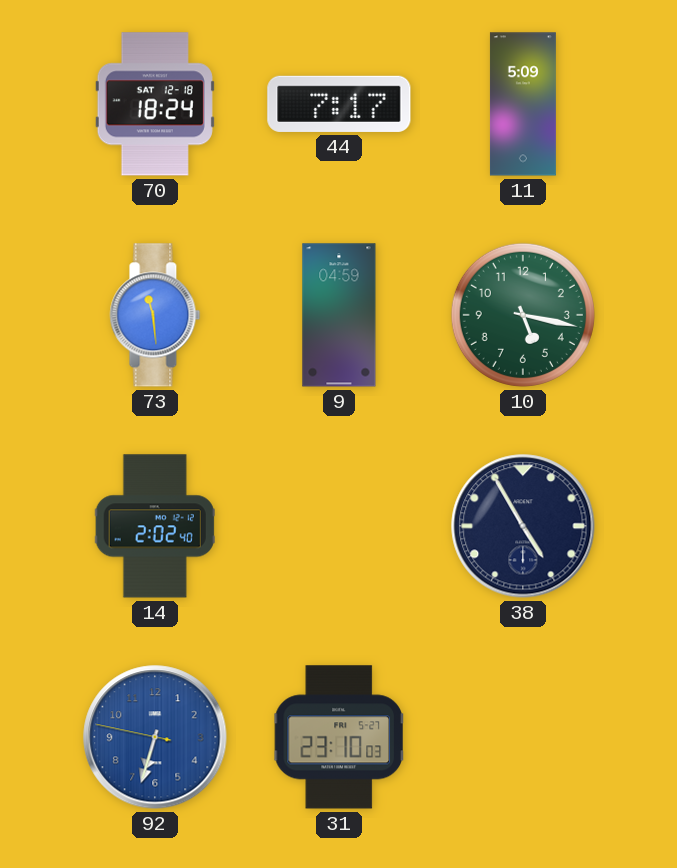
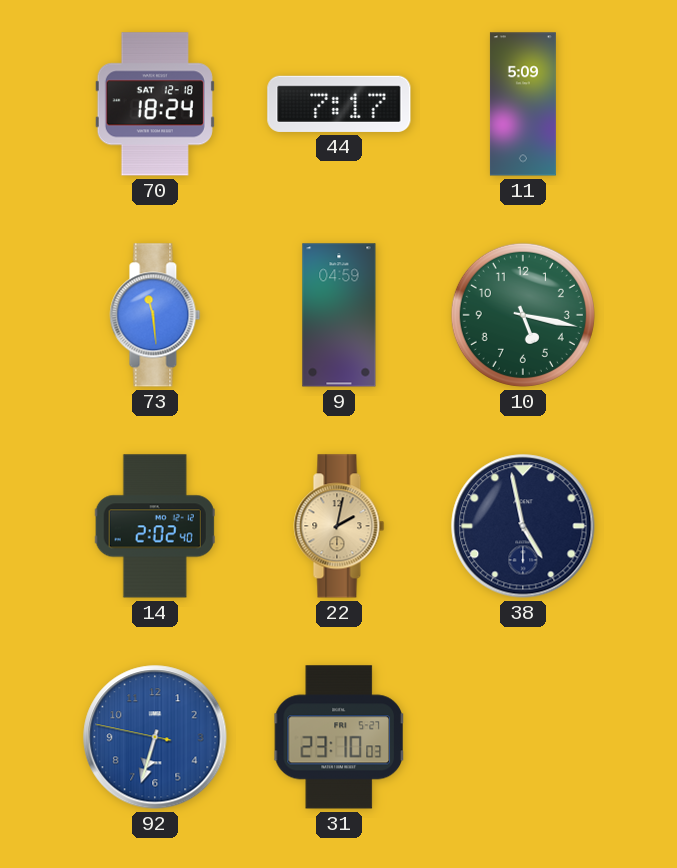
22: none -> 2:02
38: 4:55 -> 4:58
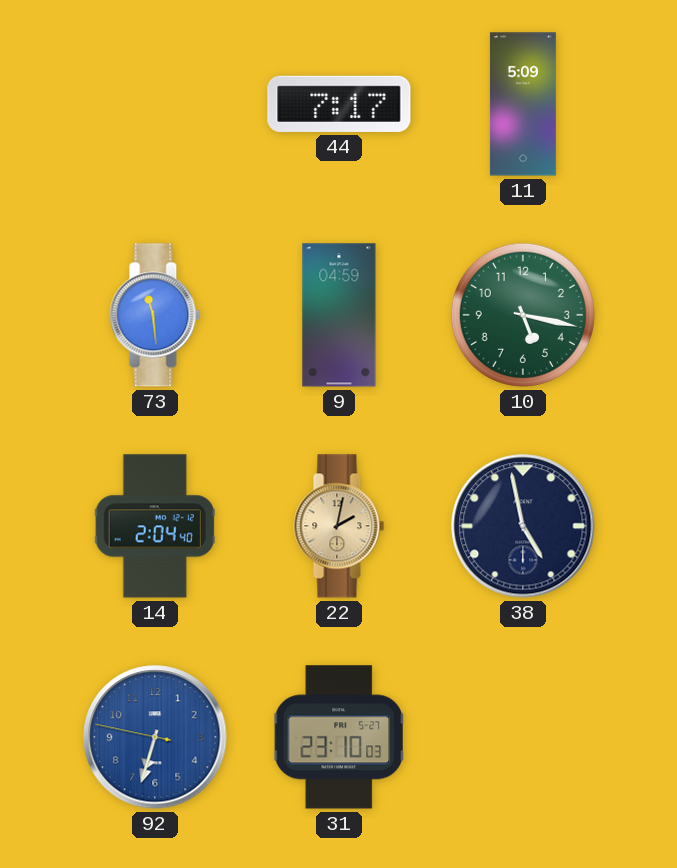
70: 18:24 -> none
14: 2:02 -> 2:04
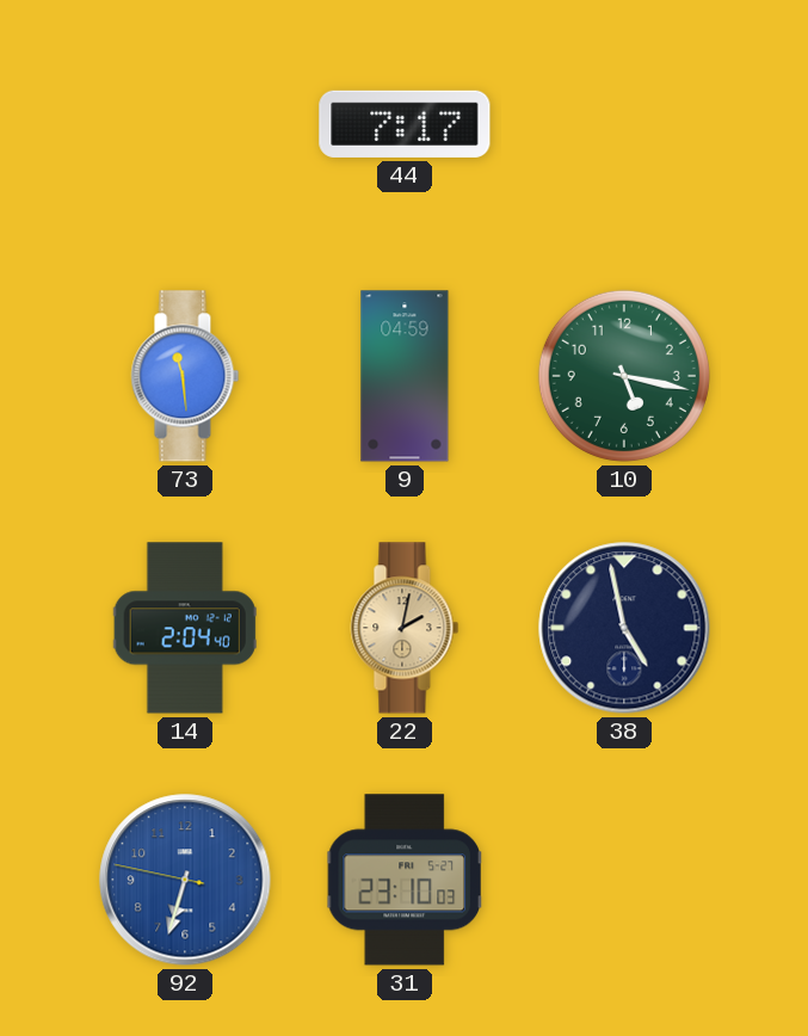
11: 5:09 -> none
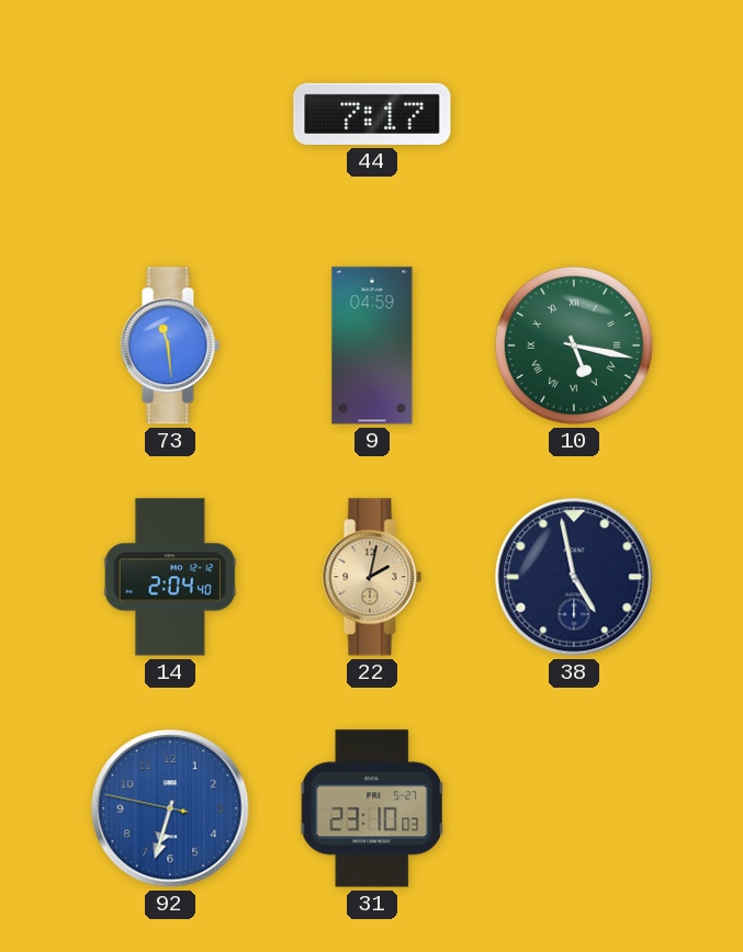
10 numerals: Arabic -> Roman
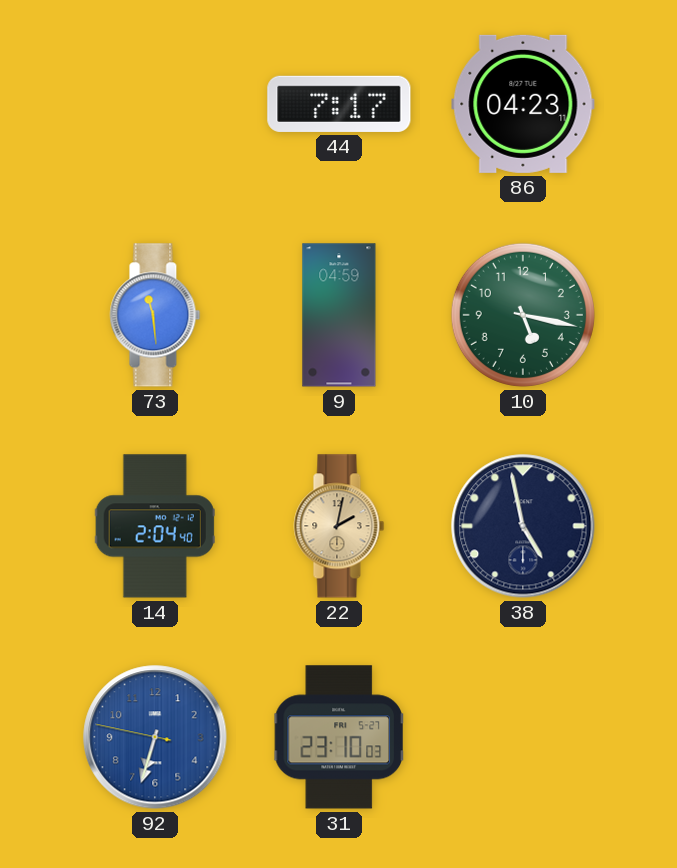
86: none -> 04:23
10 numerals: Roman -> Arabic
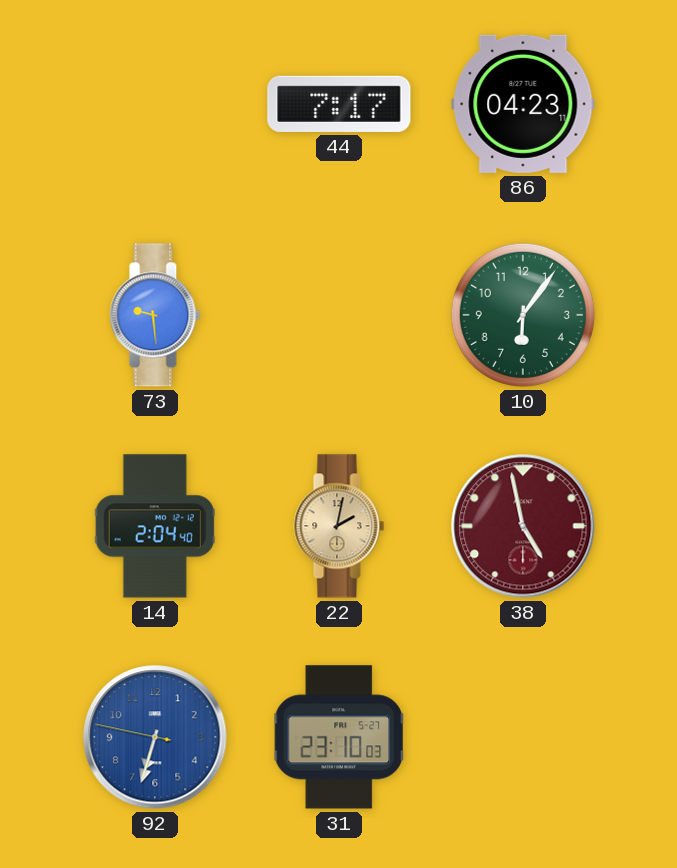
73: 11:29 -> 9:29
9: 04:59 -> none
10: 5:17 -> 6:06
38 dial: navy -> burgundy
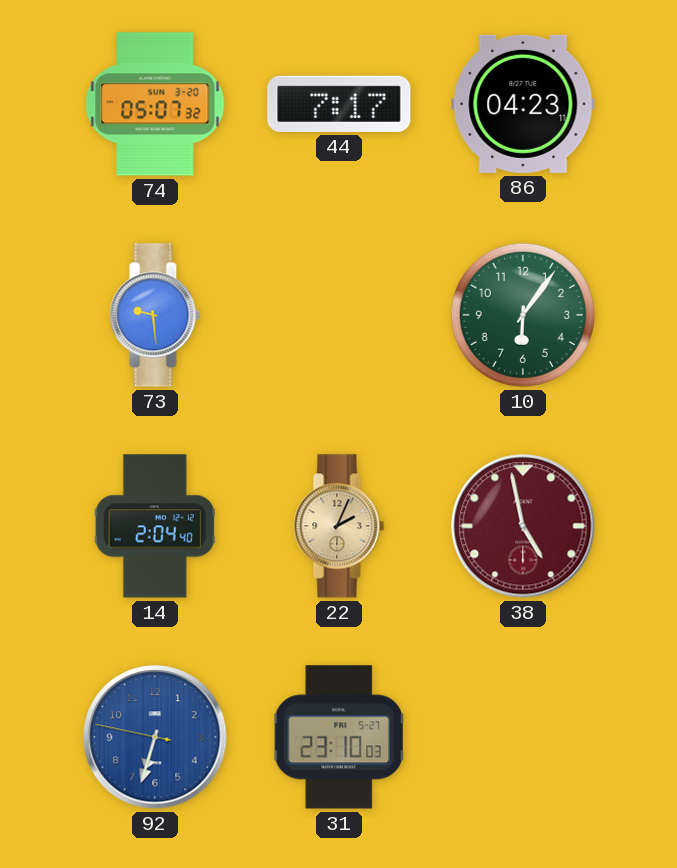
74: none -> 05:07
22: 2:02 -> 2:04
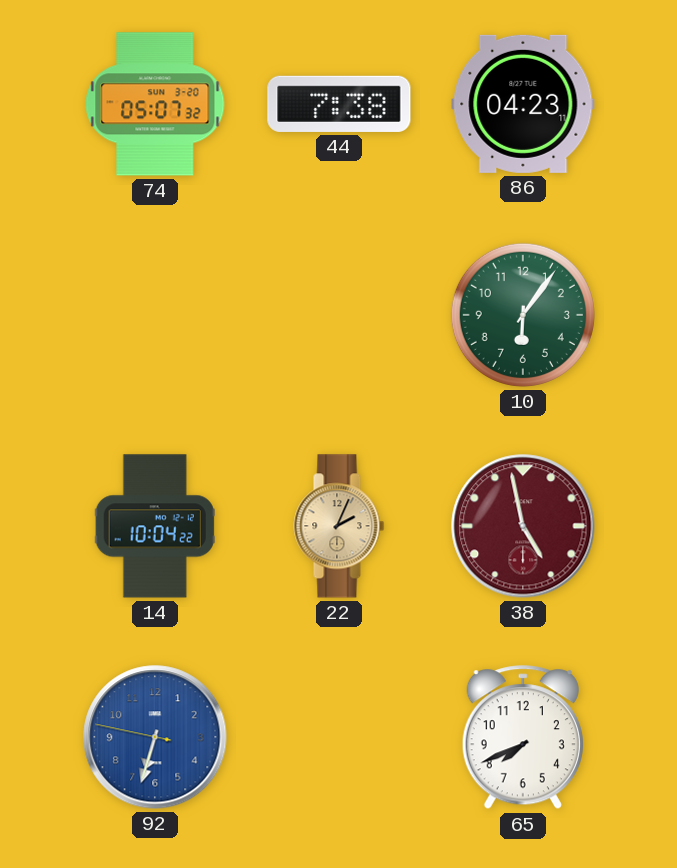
44: 7:17 -> 7:38
73: 9:29 -> none
14: 2:04 -> 10:04
31: 23:10 -> none
65: none -> 7:41
